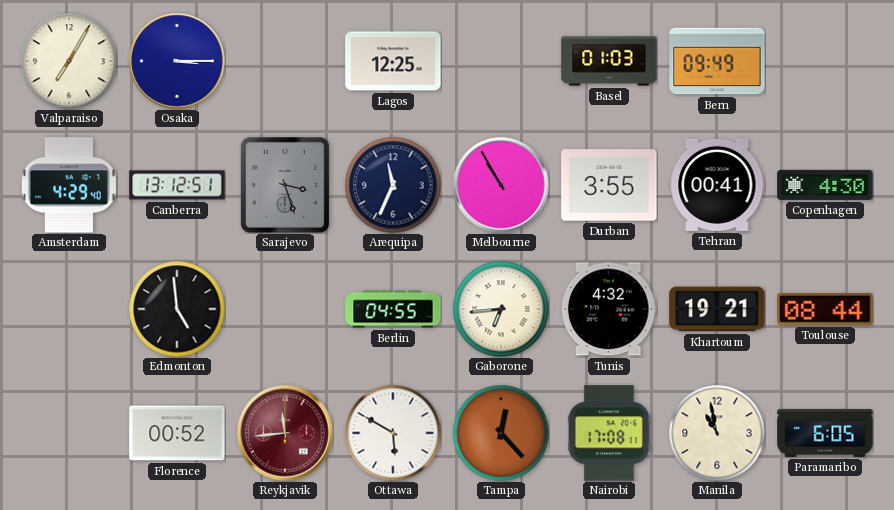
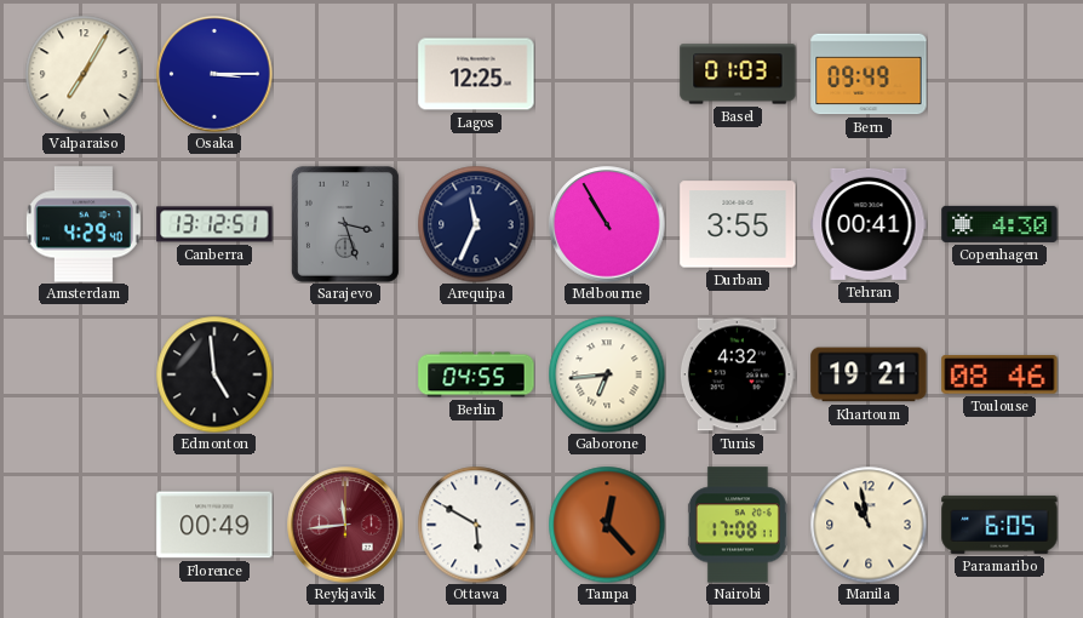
Toulouse: 08:44 -> 08:46
Florence: 00:52 -> 00:49
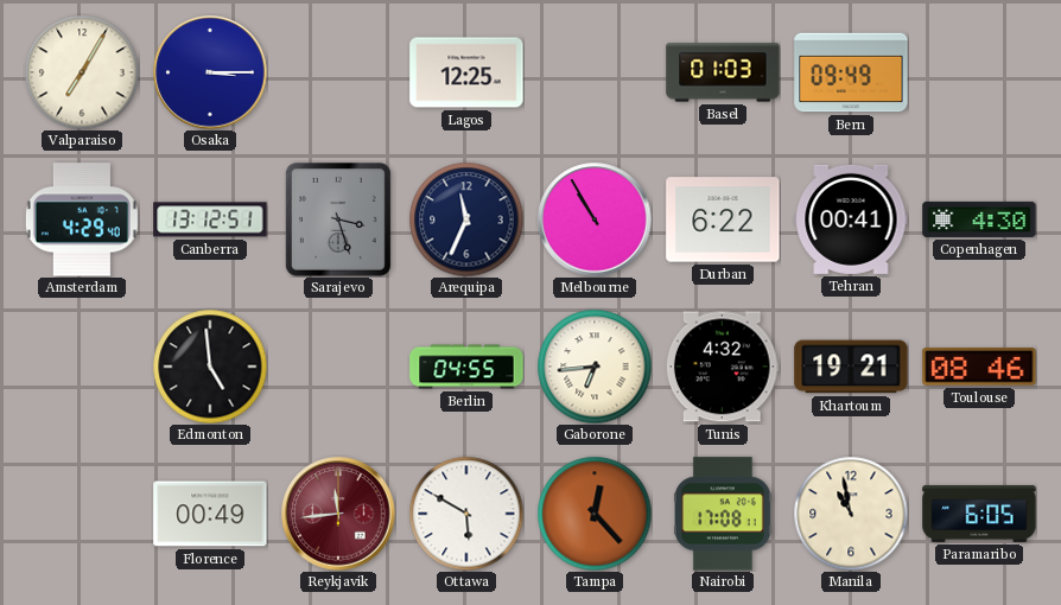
Durban: 3:55 -> 6:22
